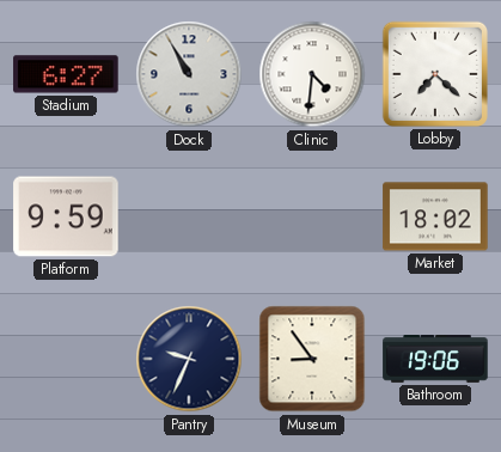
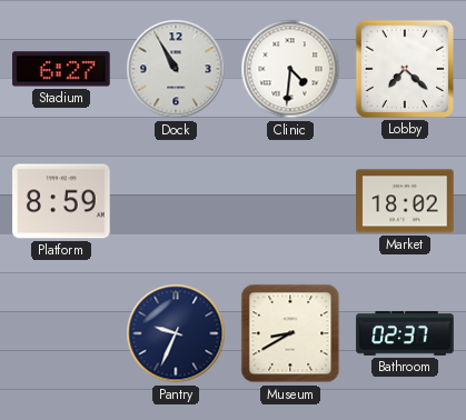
Platform: 9:59 -> 8:59
Museum: 8:54 -> 8:40
Bathroom: 19:06 -> 02:37
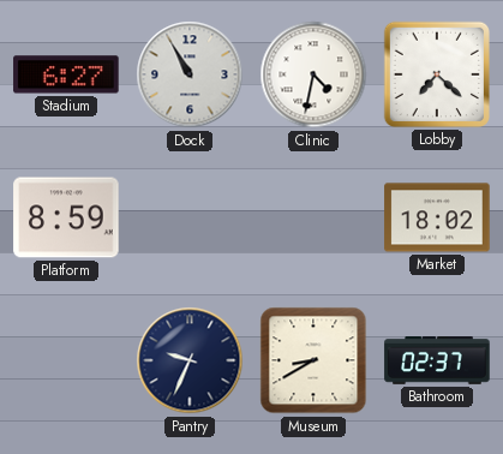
Clinic: 4:31 -> 4:32
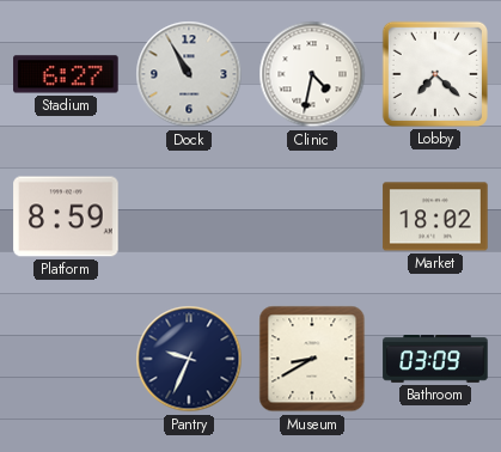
Bathroom: 02:37 -> 03:09
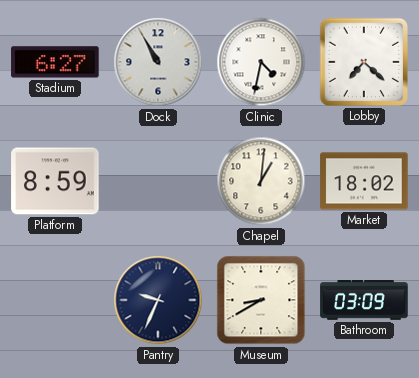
Chapel: none -> 1:01
